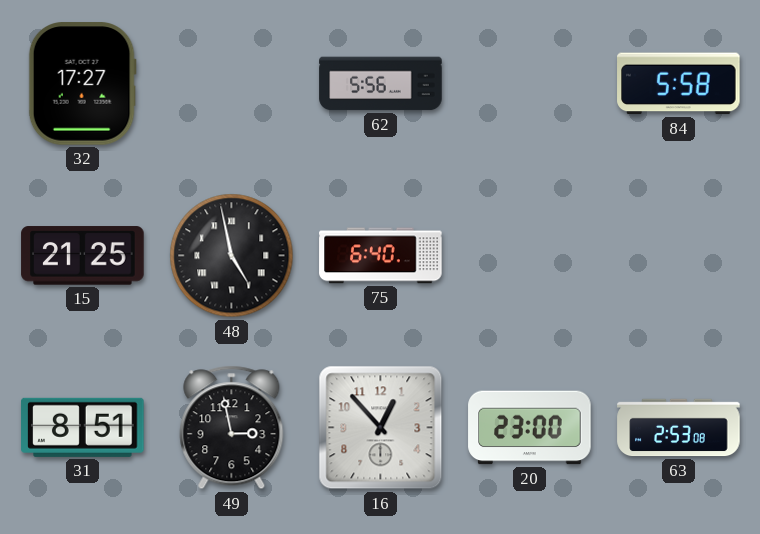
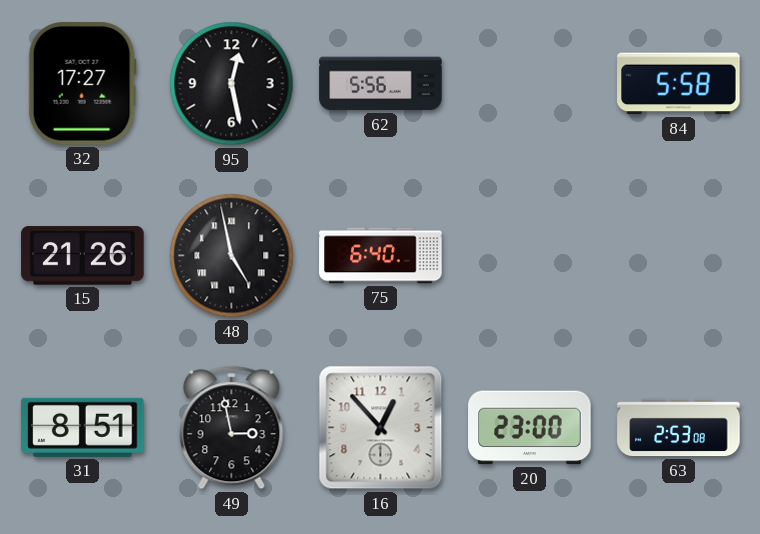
95: none -> 12:28
15: 21:25 -> 21:26
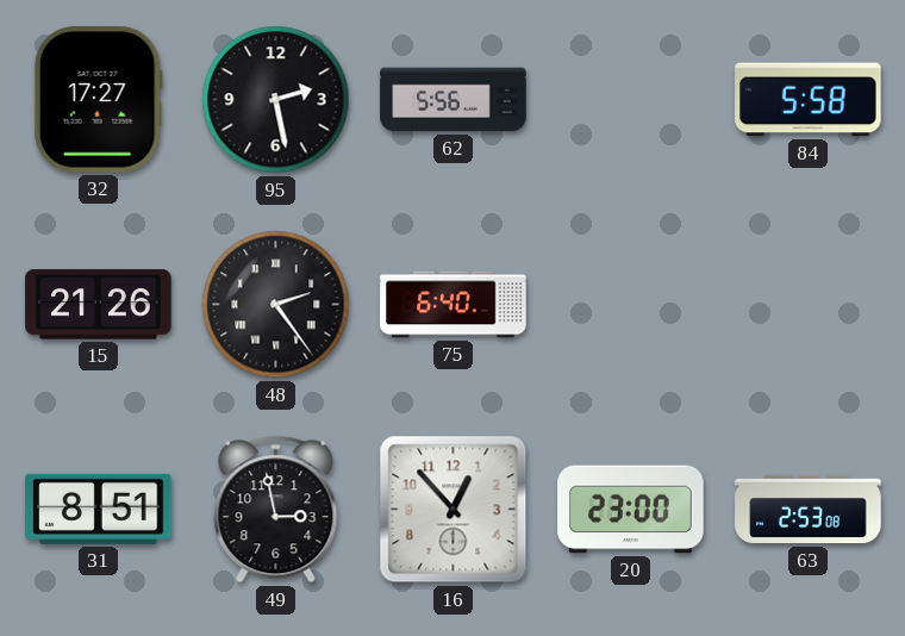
95: 12:28 -> 2:28
48: 4:58 -> 2:24
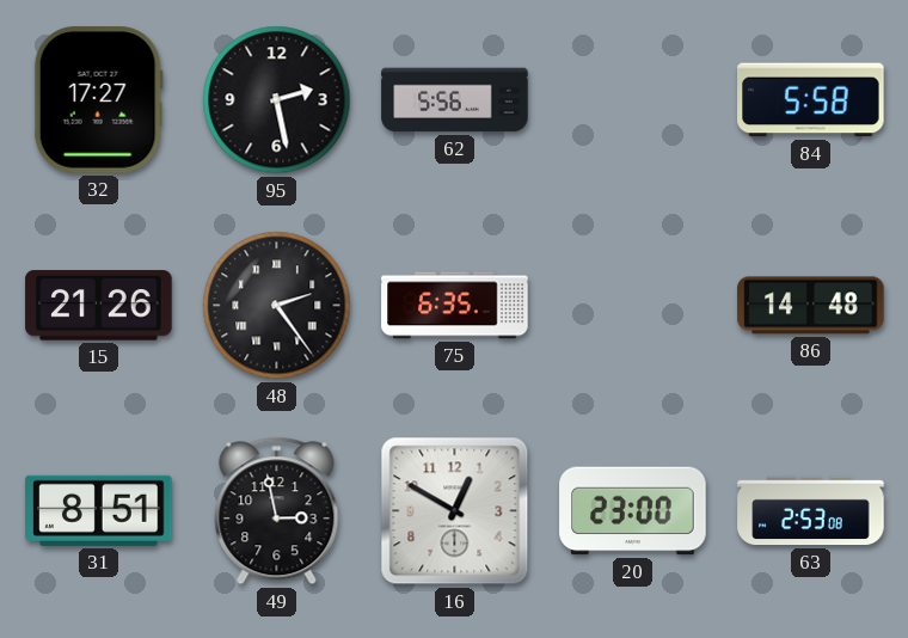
75: 6:40 -> 6:35
86: none -> 14:48
16: 12:53 -> 12:50
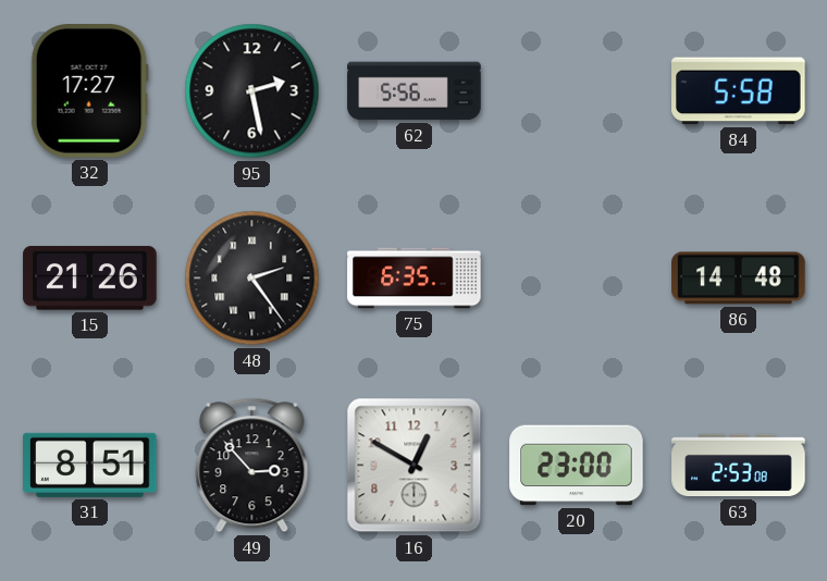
49: 2:58 -> 2:53
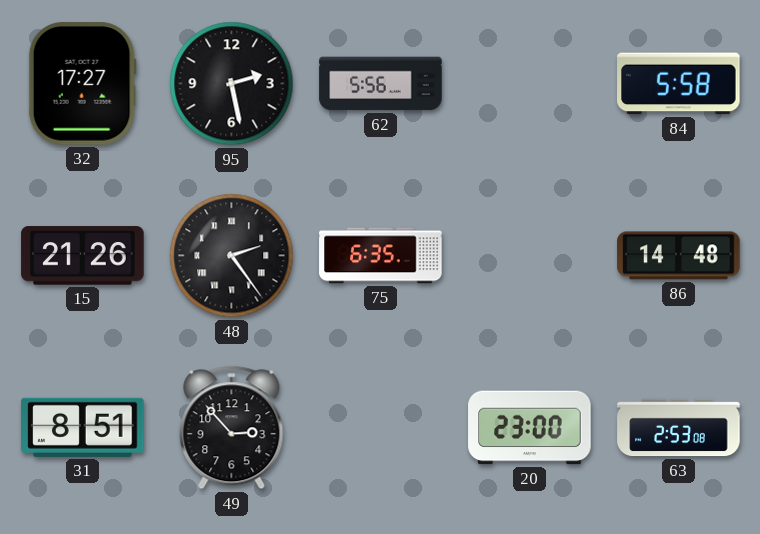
16: 12:50 -> none
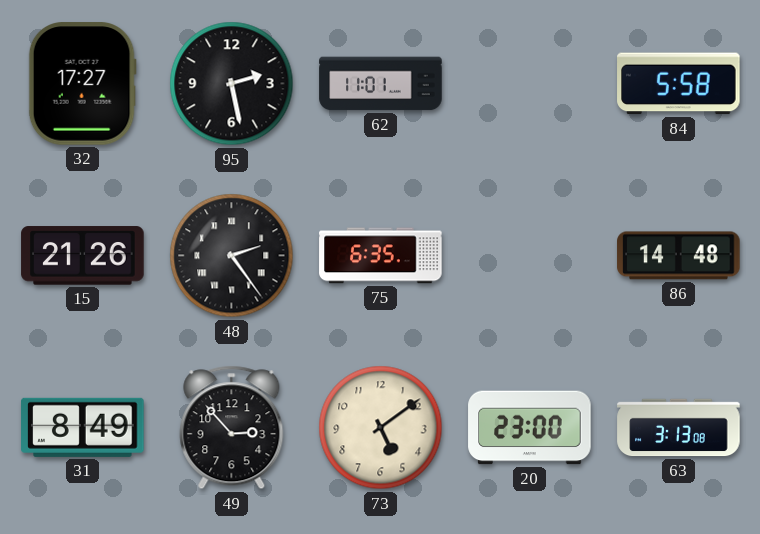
62: 5:56 -> 11:01
31: 8:51 -> 8:49
73: none -> 5:09
63: 2:53 -> 3:13
